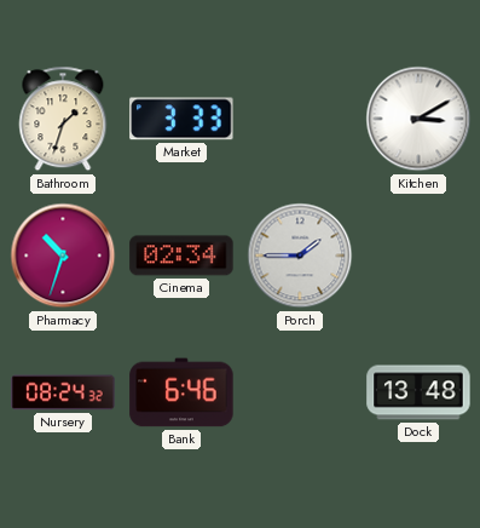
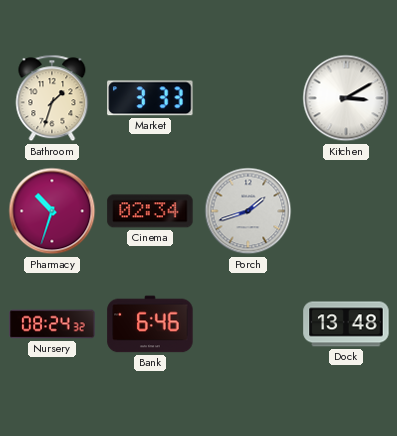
Porch: 1:45 -> 1:42
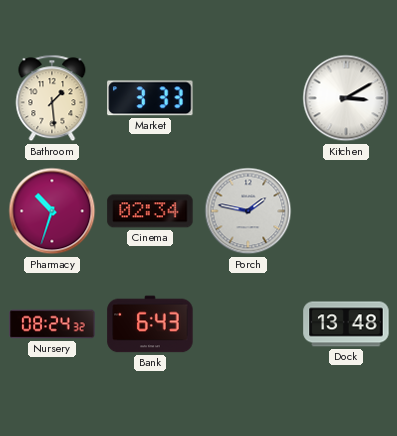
Bathroom: 1:33 -> 1:29
Porch: 1:42 -> 1:47
Bank: 6:46 -> 6:43
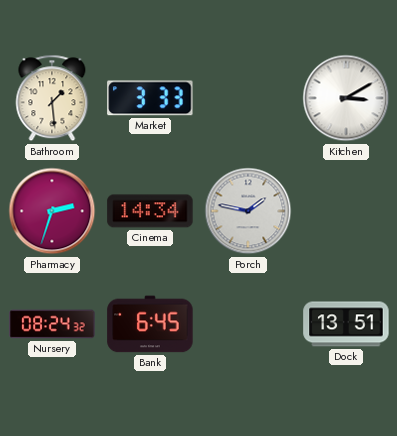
Pharmacy: 10:33 -> 2:33
Cinema: 02:34 -> 14:34
Bank: 6:43 -> 6:45
Dock: 13:48 -> 13:51
